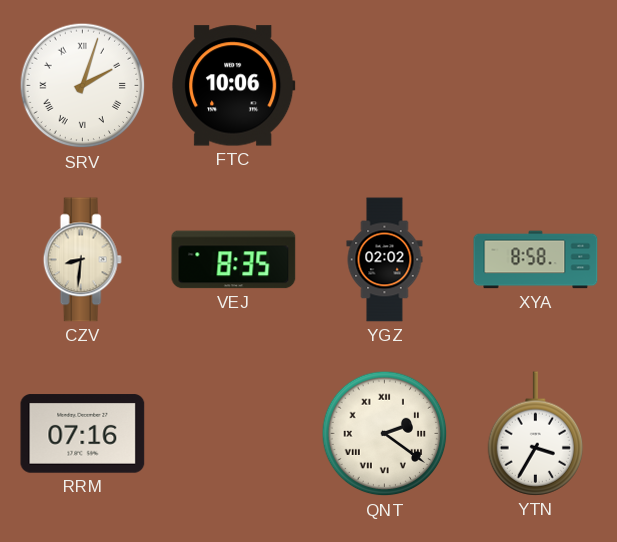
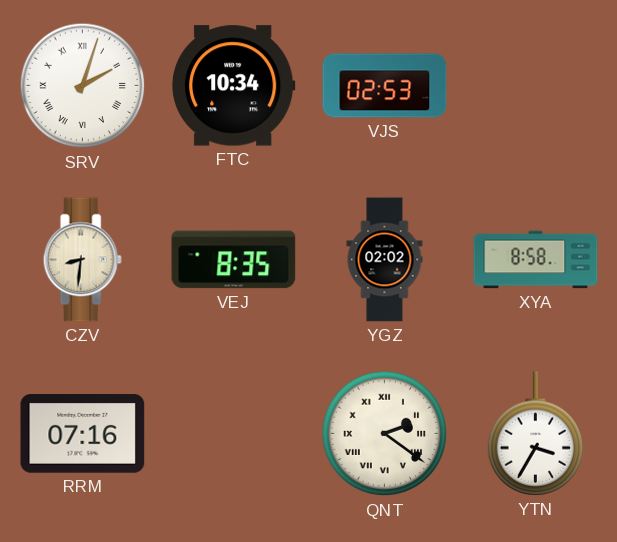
FTC: 10:06 -> 10:34
VJS: none -> 02:53
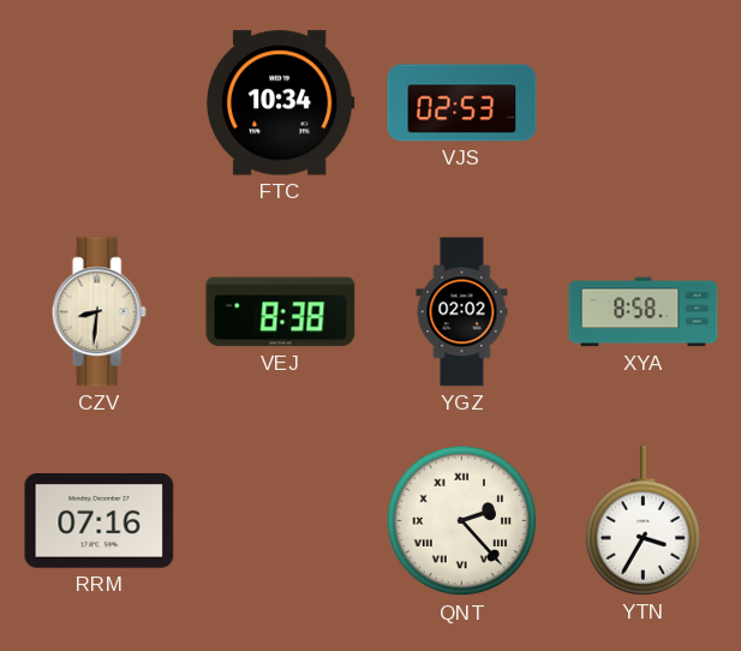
SRV: 2:03 -> none
VEJ: 8:35 -> 8:38
QNT: 2:21 -> 2:23
